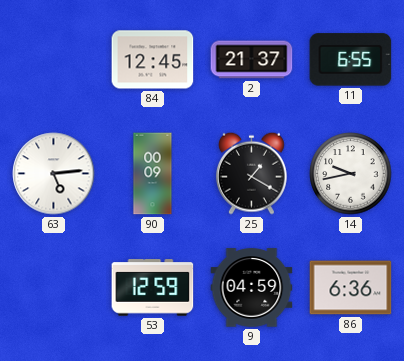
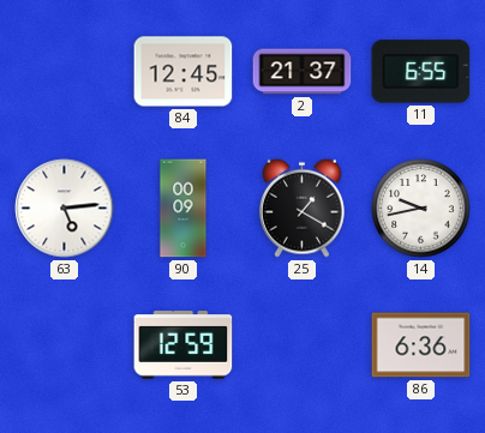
9: 04:59 -> none
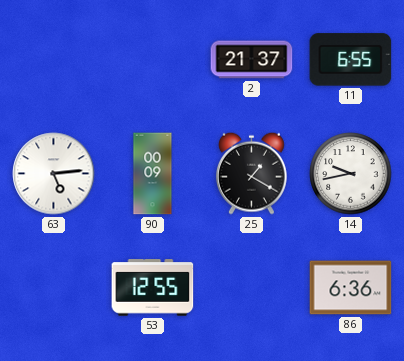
84: 12:45 -> none
53: 12:59 -> 12:55
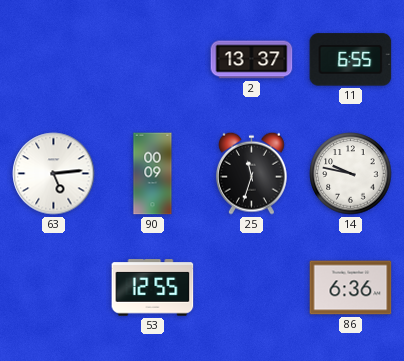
2: 21:37 -> 13:37
25: 1:20 -> 11:33
14: 9:43 -> 9:47
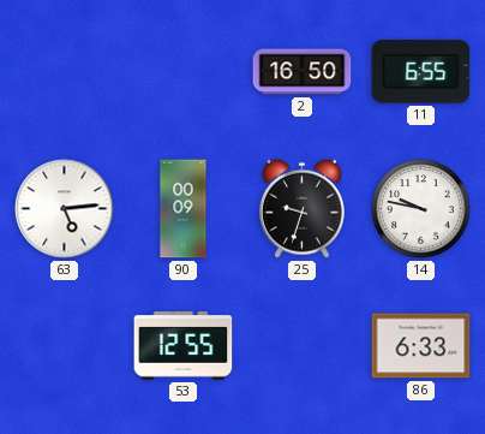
2: 13:37 -> 16:50
25: 11:33 -> 9:33
86: 6:36 -> 6:33
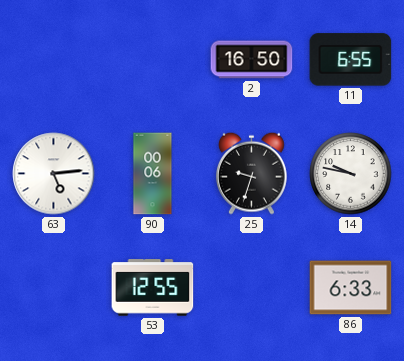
90: 00:09 -> 00:06
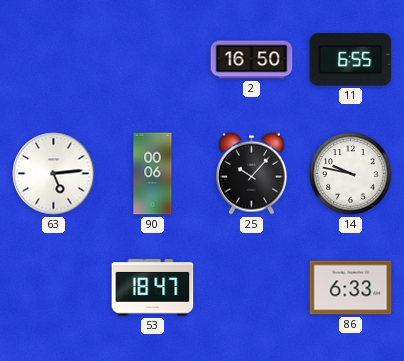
25: 9:33 -> 10:07
53: 12:55 -> 18:47
